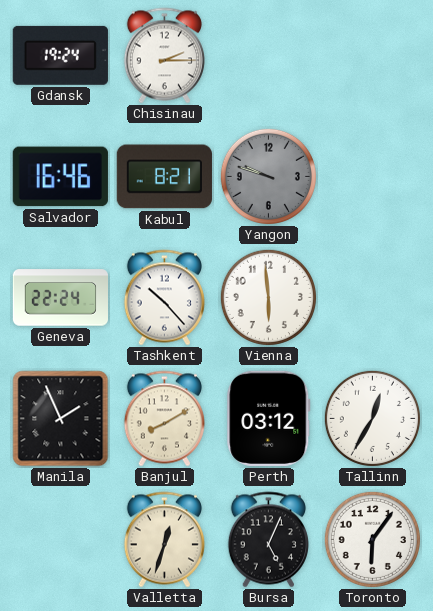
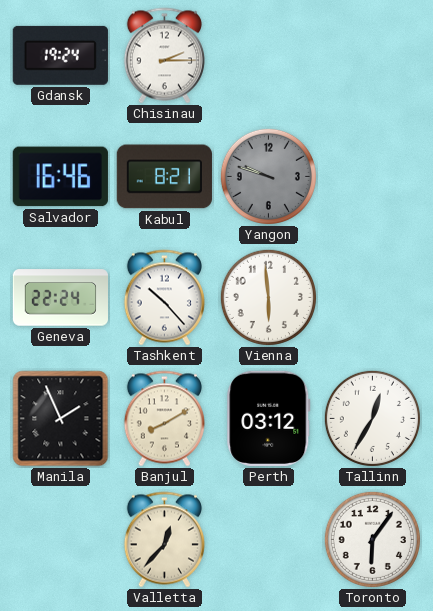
Valletta: 12:33 -> 12:37
Bursa: 5:04 -> none
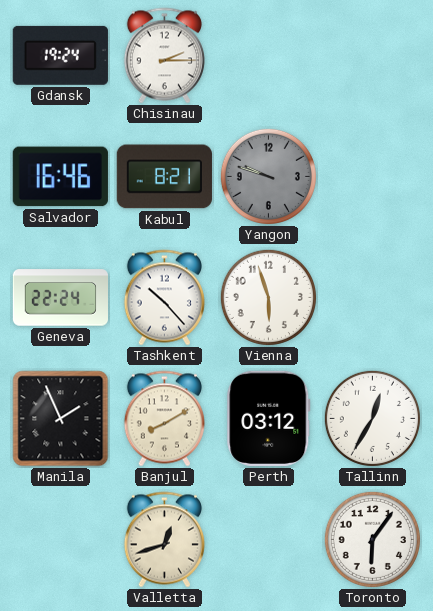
Vienna: 5:59 -> 5:57
Valletta: 12:37 -> 12:42
